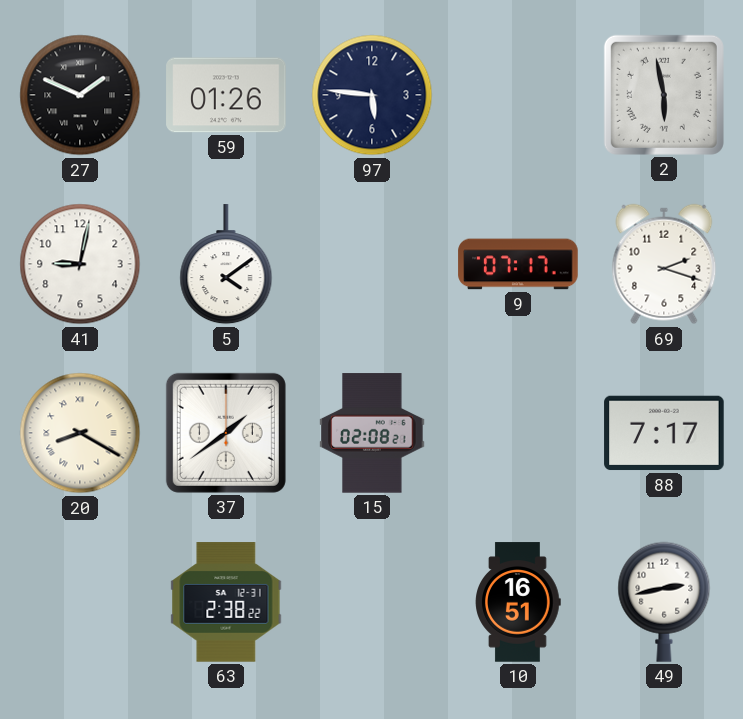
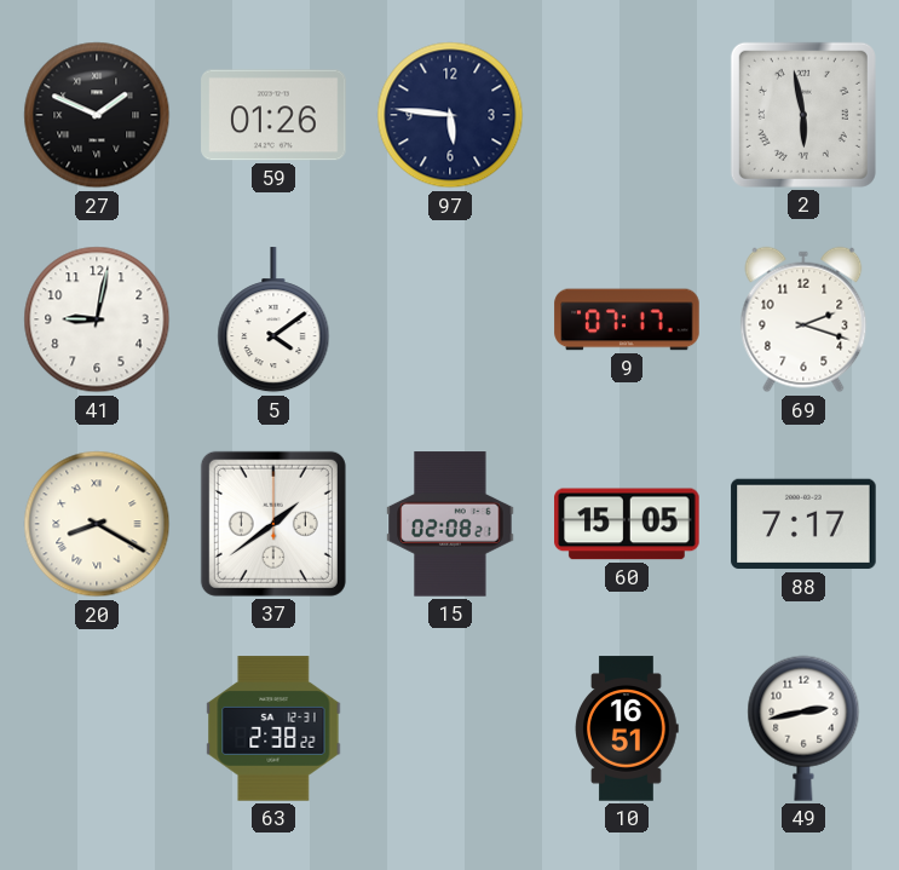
60: none -> 15:05
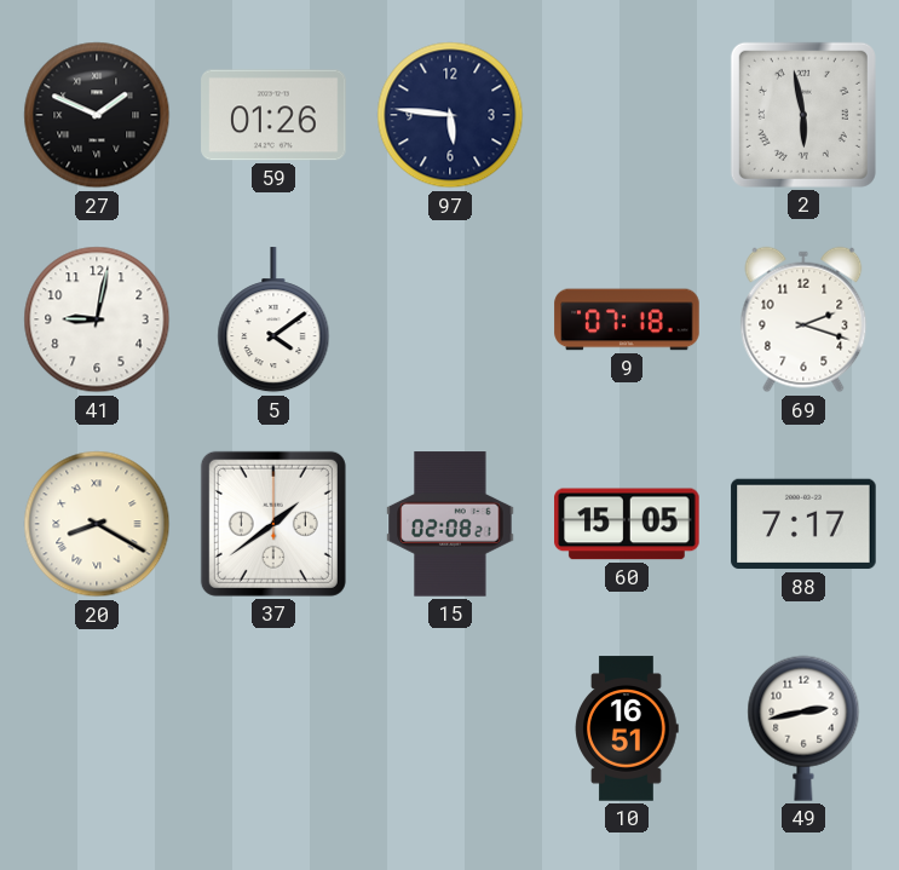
9: 07:17 -> 07:18
63: 2:38 -> none
